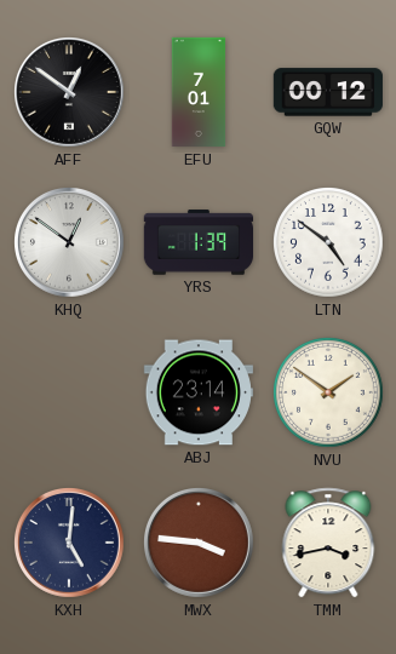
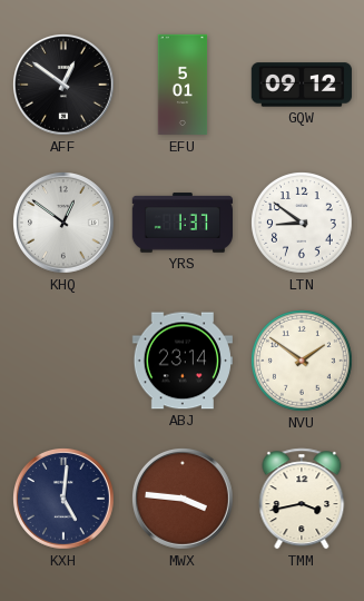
EFU: 7:01 -> 5:01
GQW: 00:12 -> 09:12
YRS: 1:39 -> 1:37
LTN: 4:51 -> 8:51
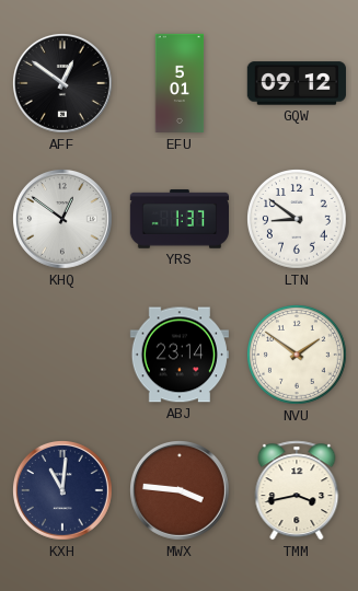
KXH: 5:01 -> 11:01
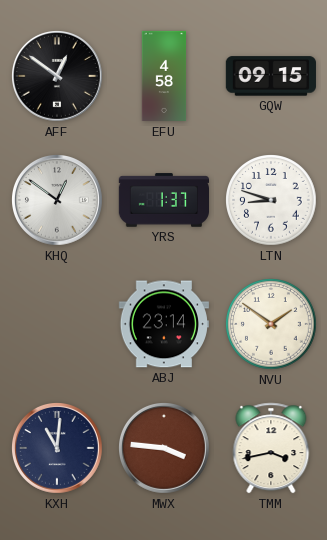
EFU: 5:01 -> 4:58
GQW: 09:12 -> 09:15
LTN: 8:51 -> 8:48
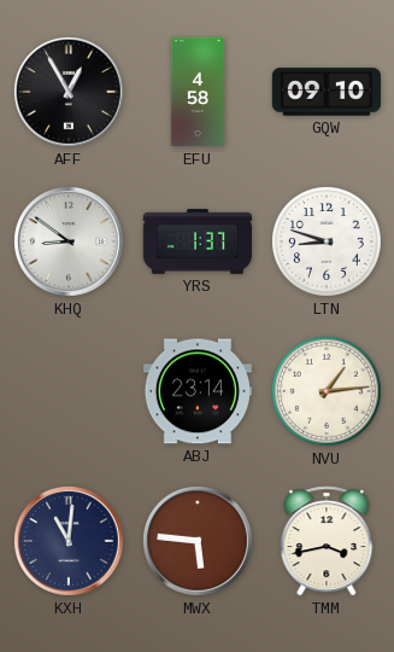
AFF: 12:51 -> 12:55
GQW: 09:15 -> 09:10
KHQ: 12:51 -> 8:51
NVU: 1:51 -> 1:14
MWX: 3:46 -> 5:46
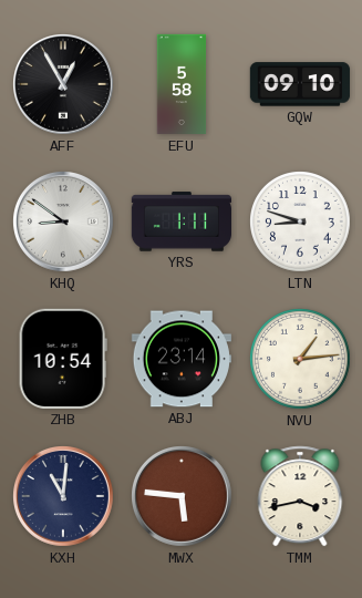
EFU: 4:58 -> 5:58
YRS: 1:37 -> 1:11
ZHB: none -> 10:54
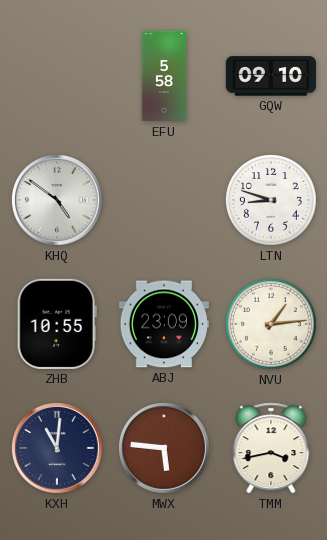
AFF: 12:55 -> none
KHQ: 8:51 -> 4:51
YRS: 1:11 -> none
ZHB: 10:54 -> 10:55
ABJ: 23:14 -> 23:09
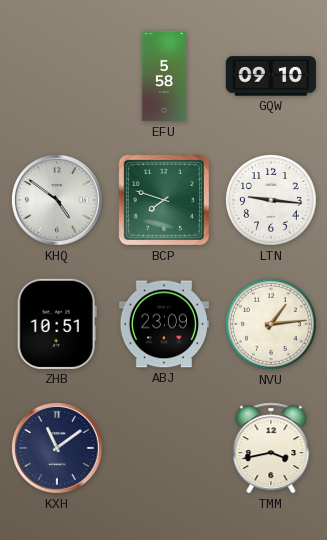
BCP: none -> 7:48
LTN: 8:48 -> 9:16
ZHB: 10:55 -> 10:51
KXH: 11:01 -> 11:09
MWX: 5:46 -> none
